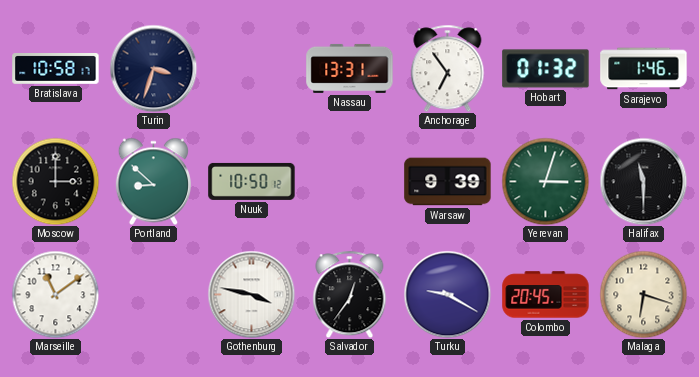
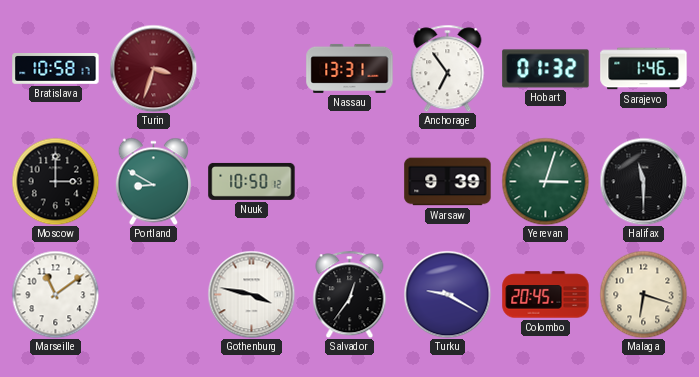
Turin dial: navy -> burgundy
Portland: 8:52 -> 8:50
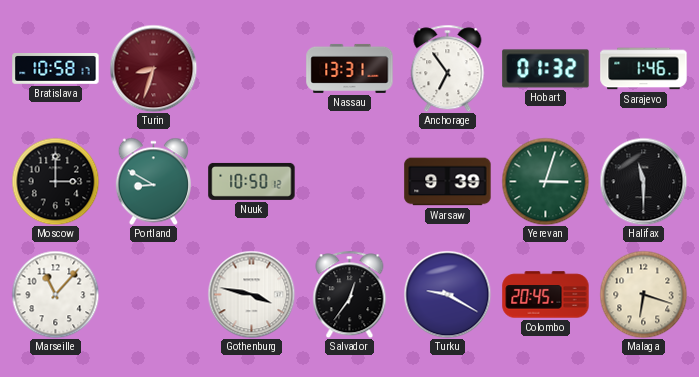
Turin: 3:33 -> 8:33
Marseille: 11:09 -> 11:07
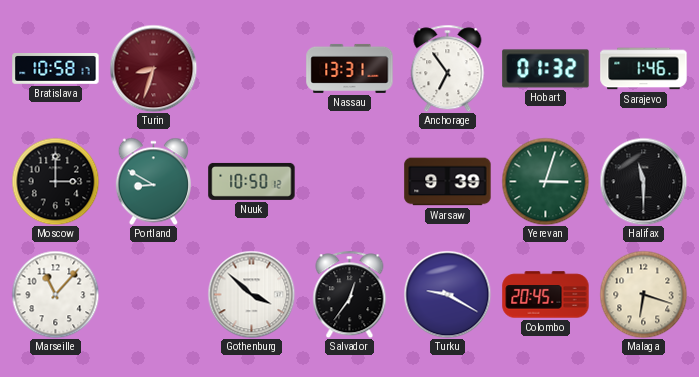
Gothenburg: 3:47 -> 3:52
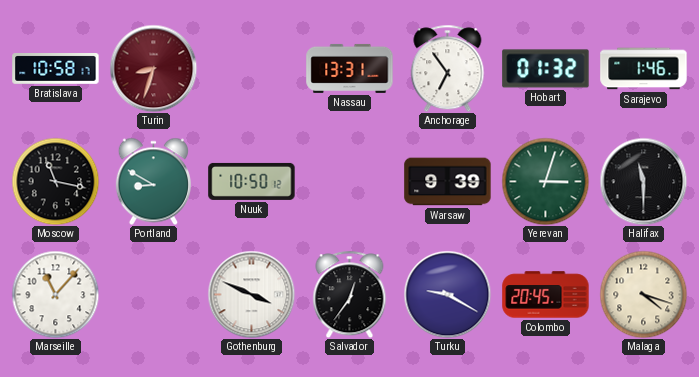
Moscow: 3:00 -> 11:17
Gothenburg: 3:52 -> 3:49
Malaga: 6:18 -> 4:18
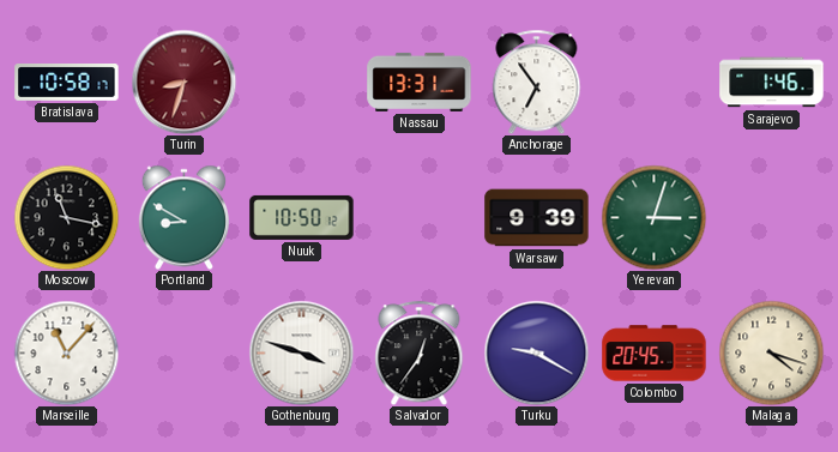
Hobart: 01:32 -> none
Halifax: 11:30 -> none
Gothenburg: 3:49 -> 3:48
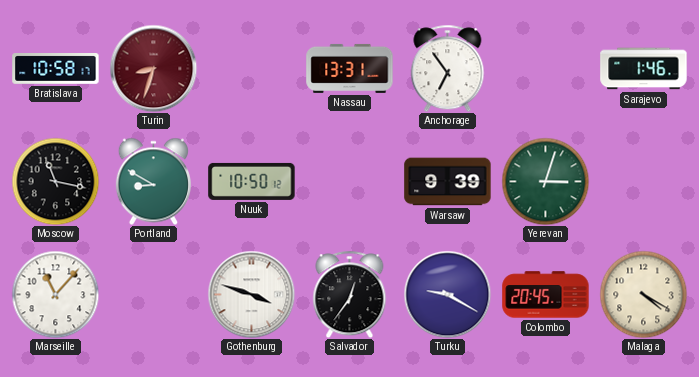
Malaga: 4:18 -> 4:20
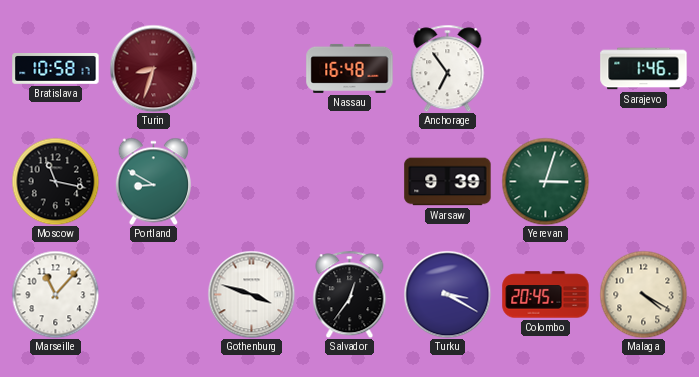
Nassau: 13:31 -> 16:48
Nuuk: 10:50 -> none
Turku: 9:20 -> 3:20
